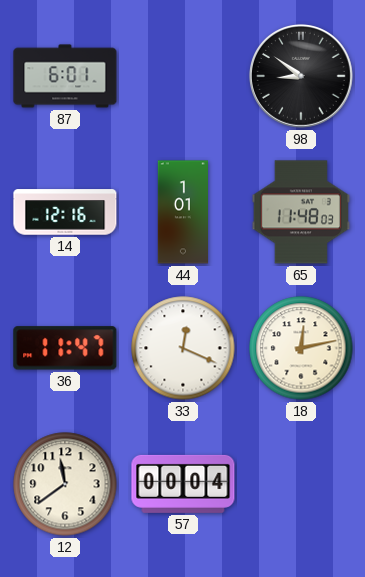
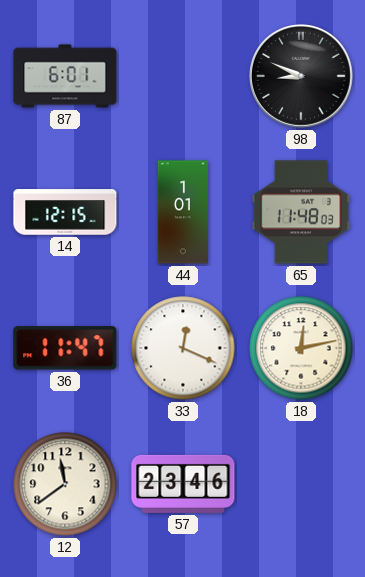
98: 8:51 -> 8:49
14: 12:16 -> 12:15
57: 00:04 -> 23:46
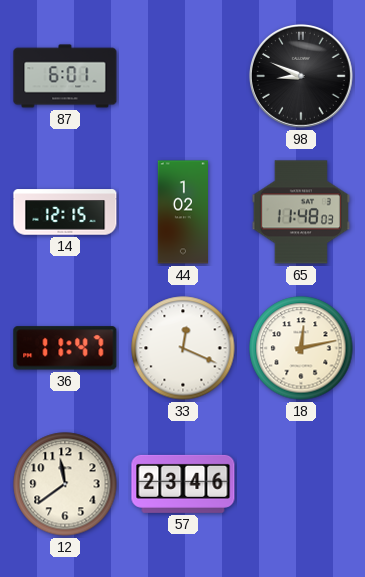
44: 1:01 -> 1:02
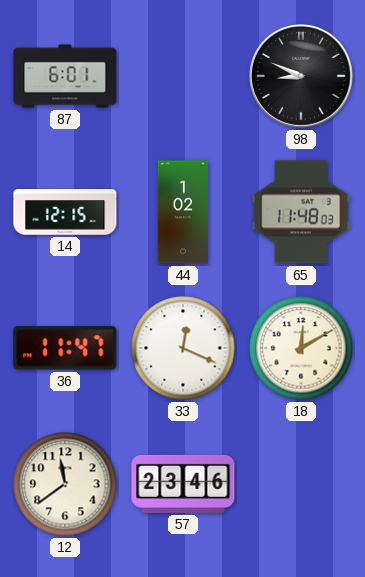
18: 12:13 -> 12:10
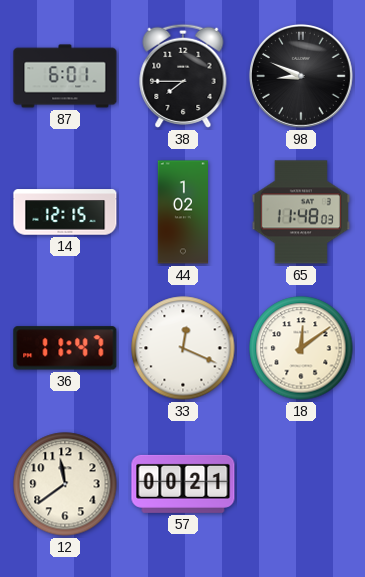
38: none -> 7:45
18: 12:10 -> 12:09
57: 23:46 -> 00:21
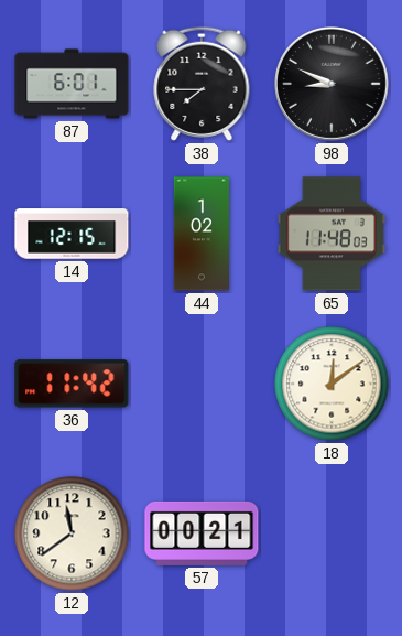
36: 11:47 -> 11:42
33: 12:19 -> none
